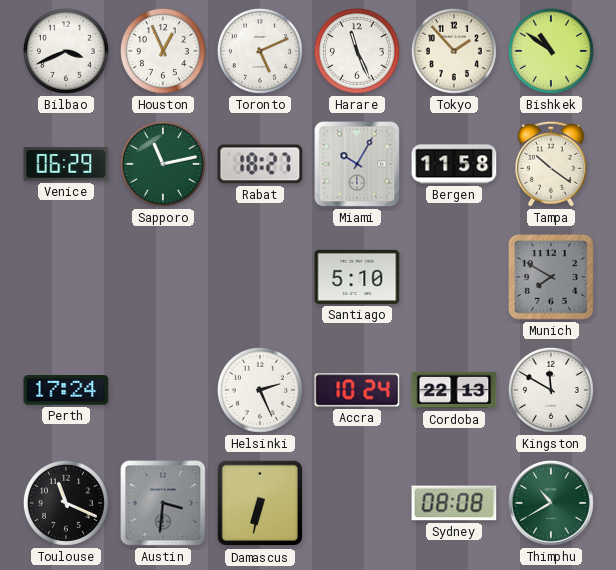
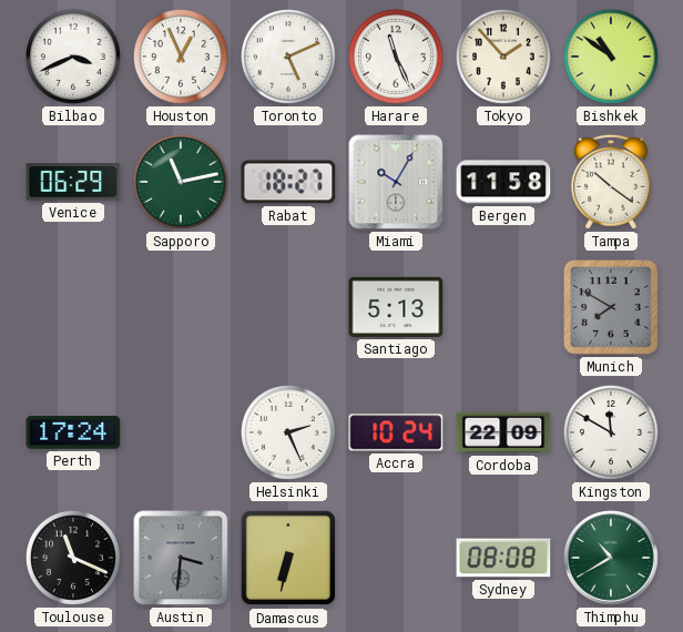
Santiago: 5:10 -> 5:13
Cordoba: 22:13 -> 22:09
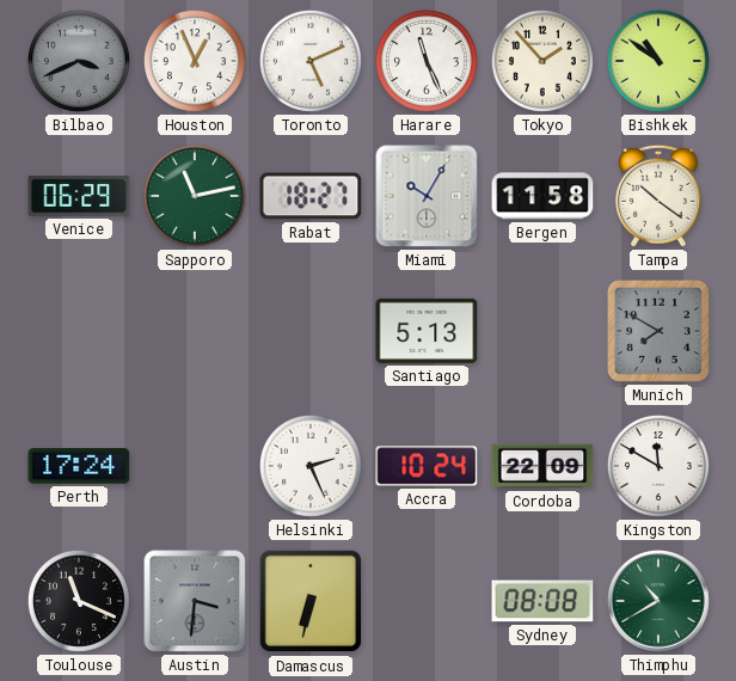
Bilbao dial: white -> grey
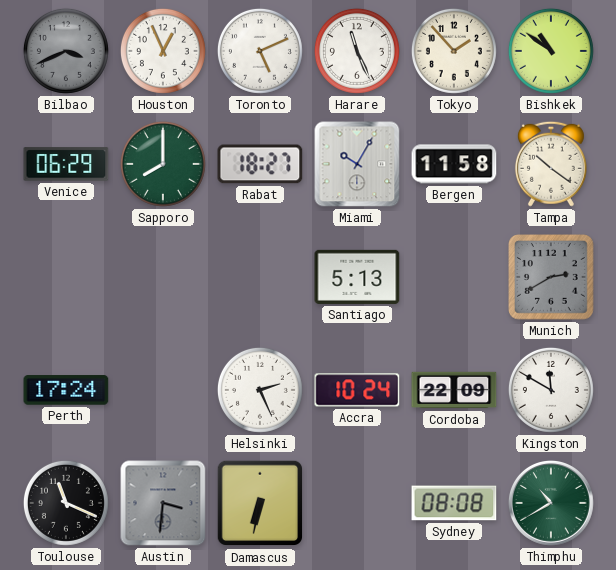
Sapporo: 11:13 -> 8:00
Munich: 7:50 -> 2:40
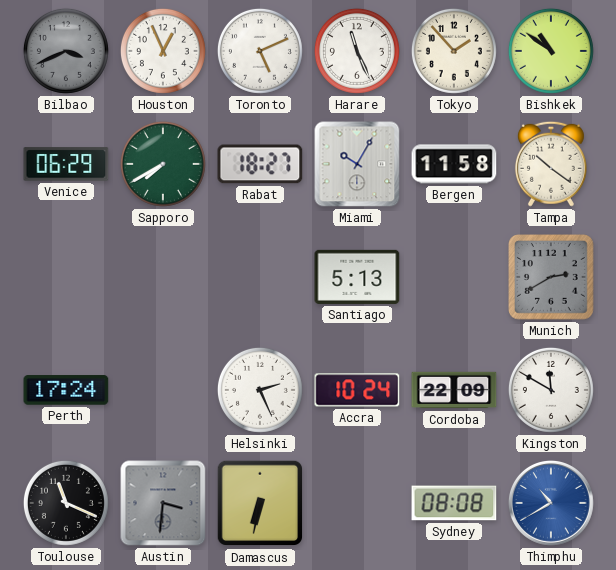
Sapporo: 8:00 -> 7:40
Thimphu dial: green -> blue
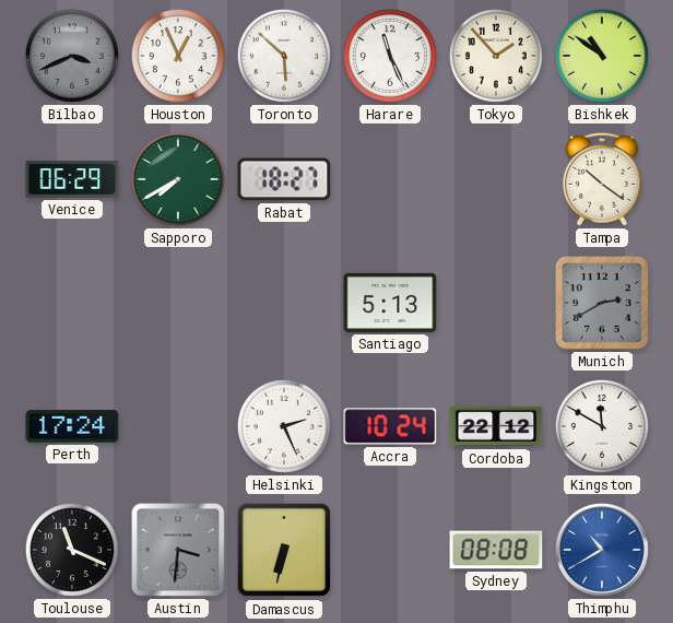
Toronto: 5:11 -> 5:52
Miami: 10:05 -> none
Bergen: 11:58 -> none
Cordoba: 22:09 -> 22:12
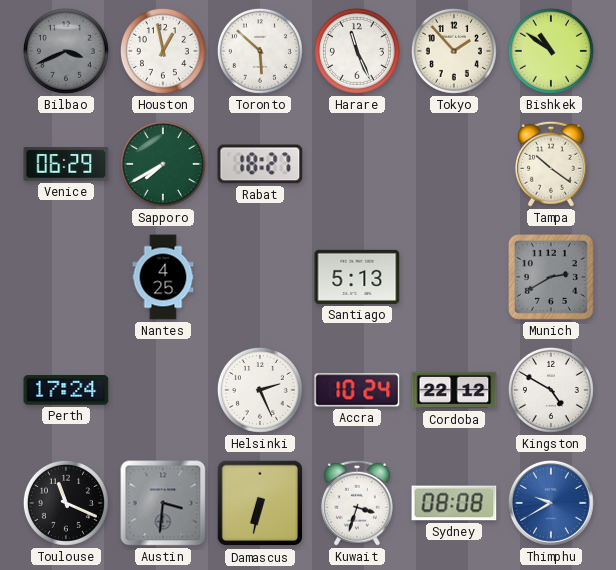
Houston: 12:56 -> 12:58
Nantes: none -> 4:25
Kingston: 11:50 -> 4:50
Kuwait: none -> 3:33
Thimphu: 10:40 -> 9:40
